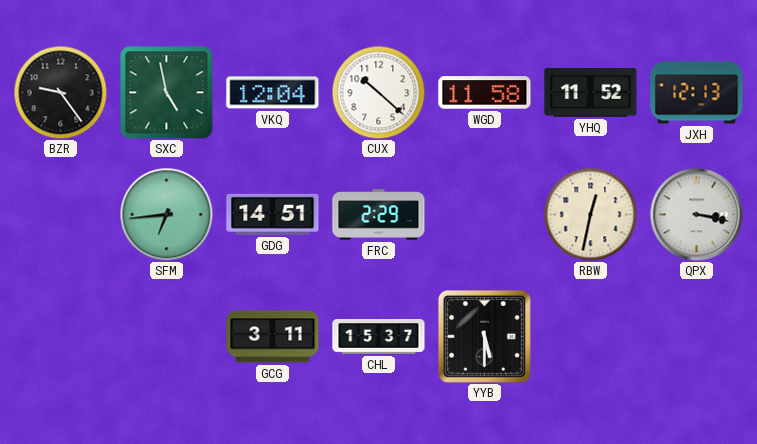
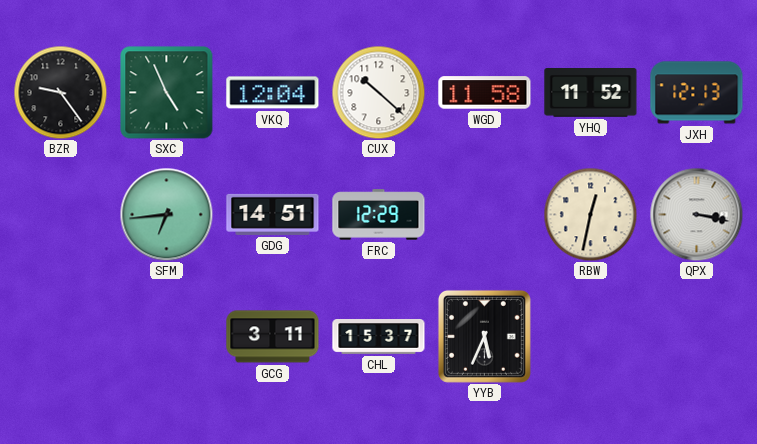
SXC: 4:58 -> 4:56
FRC: 2:29 -> 12:29
YYB: 5:30 -> 5:34
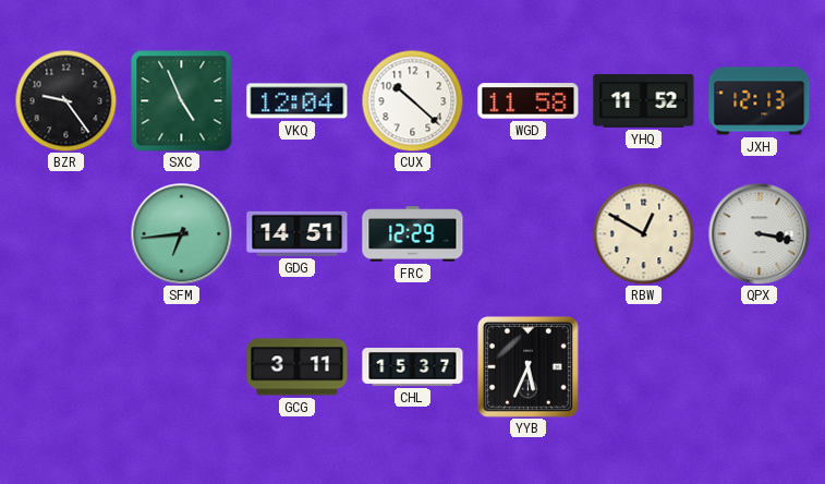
RBW: 12:32 -> 12:50
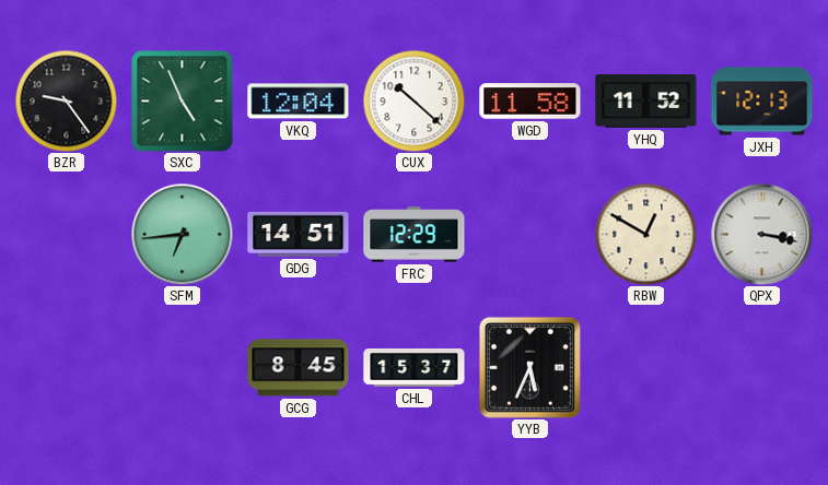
GCG: 3:11 -> 8:45
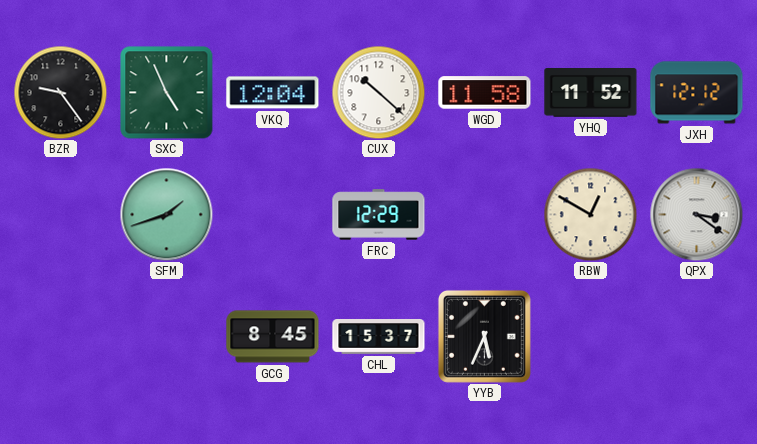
JXH: 12:13 -> 12:12
SFM: 6:44 -> 1:42
GDG: 14:51 -> none
QPX: 3:17 -> 3:21
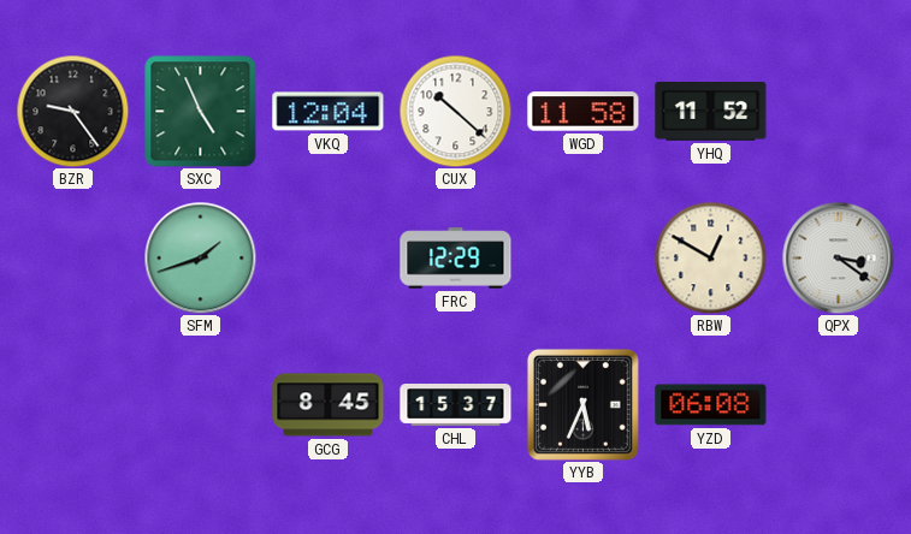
JXH: 12:12 -> none
YZD: none -> 06:08
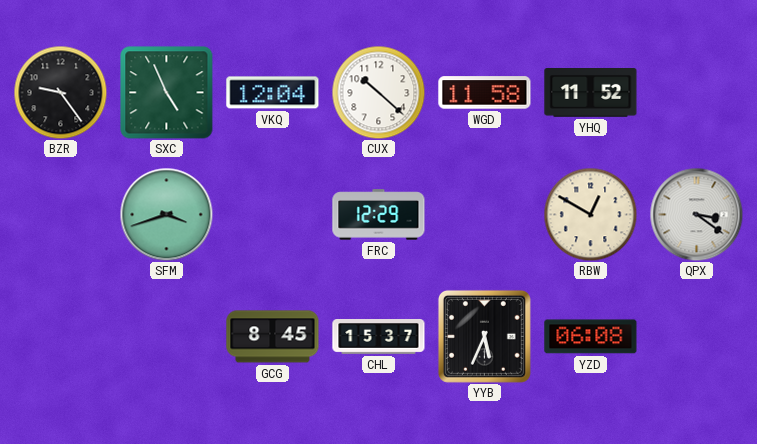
SFM: 1:42 -> 3:42
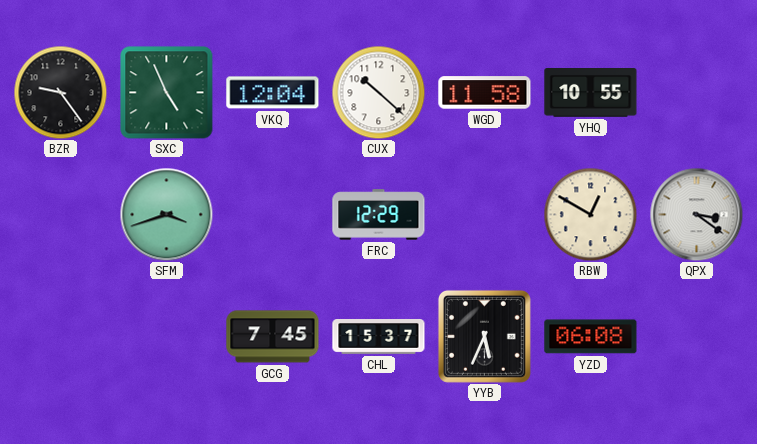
YHQ: 11:52 -> 10:55
GCG: 8:45 -> 7:45
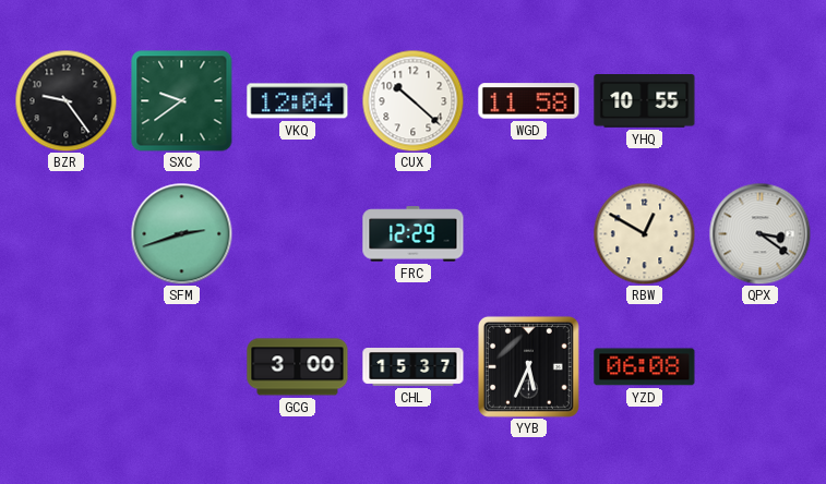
SXC: 4:56 -> 9:39
SFM: 3:42 -> 2:42
GCG: 7:45 -> 3:00
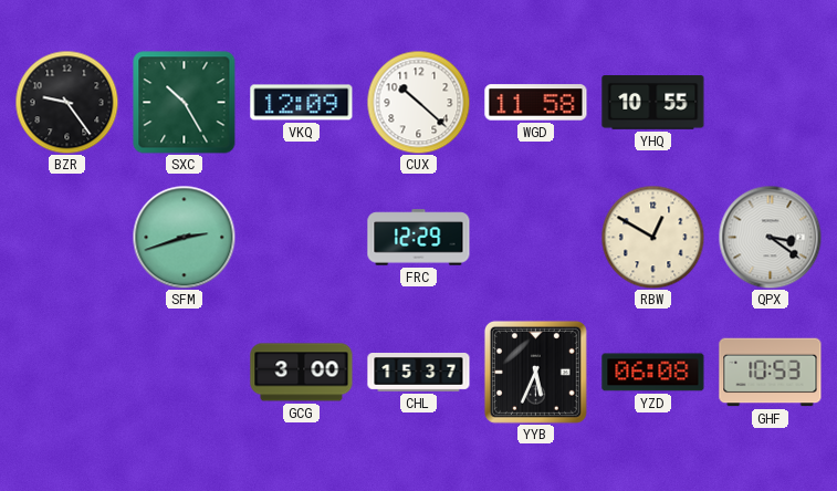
SXC: 9:39 -> 10:25
VKQ: 12:04 -> 12:09
GHF: none -> 10:53
